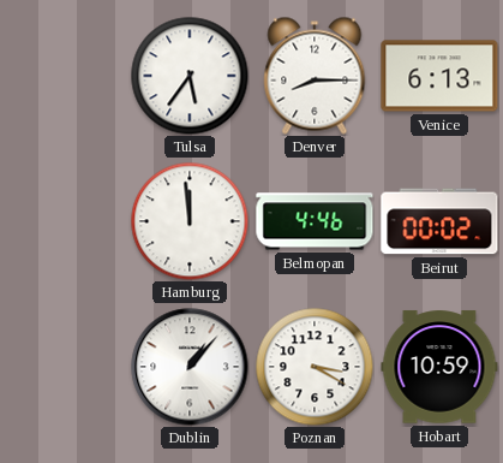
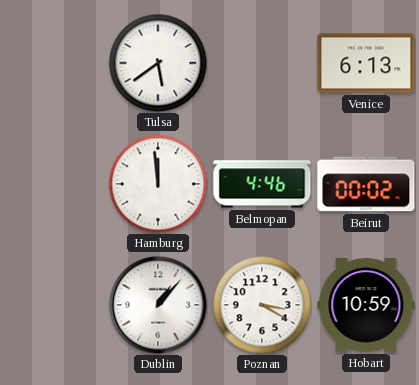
Tulsa: 5:36 -> 5:39
Denver: 8:15 -> none
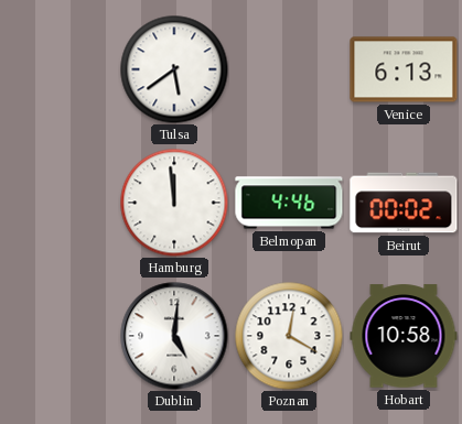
Dublin: 1:07 -> 5:01
Poznan: 3:20 -> 12:20
Hobart: 10:59 -> 10:58
